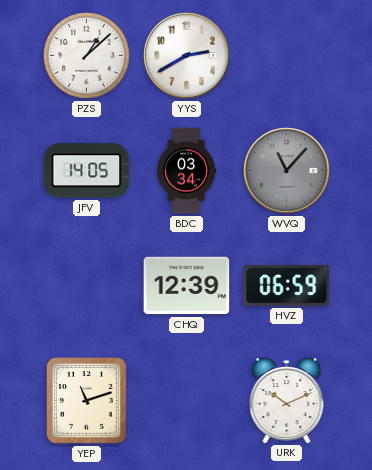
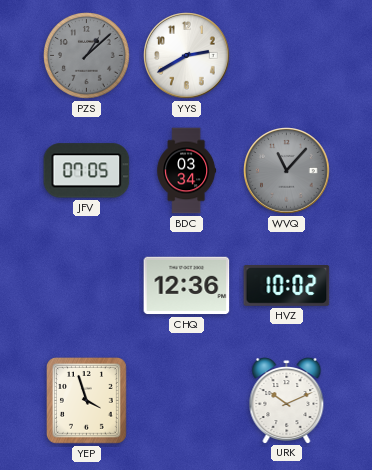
PZS dial: white -> grey
JFV: 14:05 -> 07:05
CHQ: 12:39 -> 12:36
HVZ: 06:59 -> 10:02
YEP: 11:12 -> 3:57
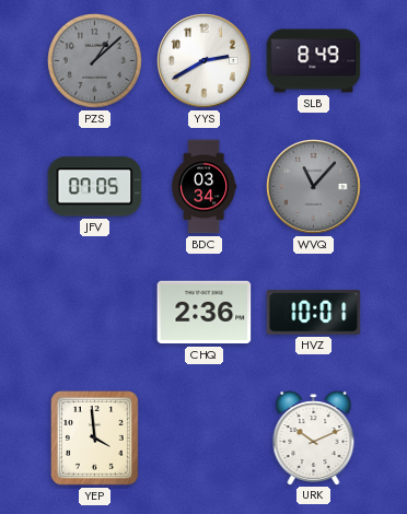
SLB: none -> 8:49
CHQ: 12:36 -> 2:36
HVZ: 10:02 -> 10:01
YEP: 3:57 -> 3:59
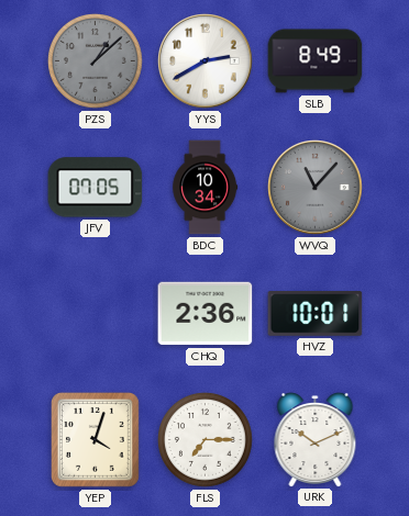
BDC: 03:34 -> 10:34
YEP: 3:59 -> 4:03
FLS: none -> 7:15
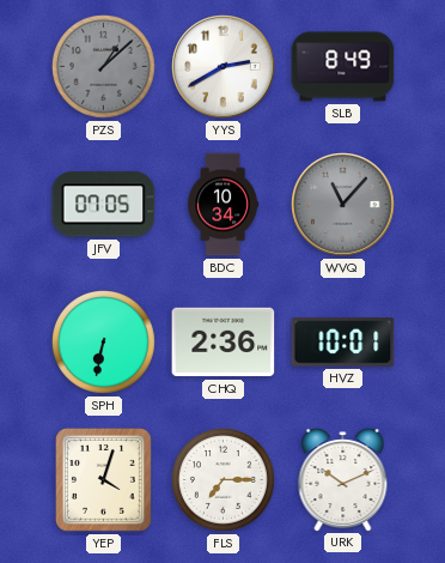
SPH: none -> 6:32
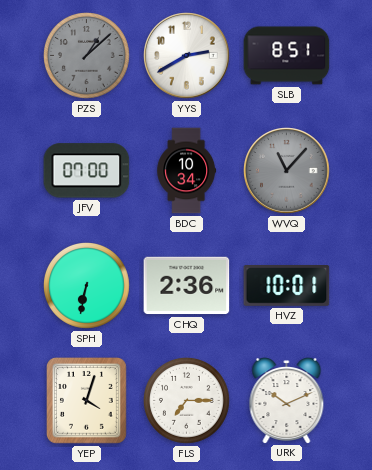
SLB: 8:49 -> 8:51
JFV: 07:05 -> 07:00
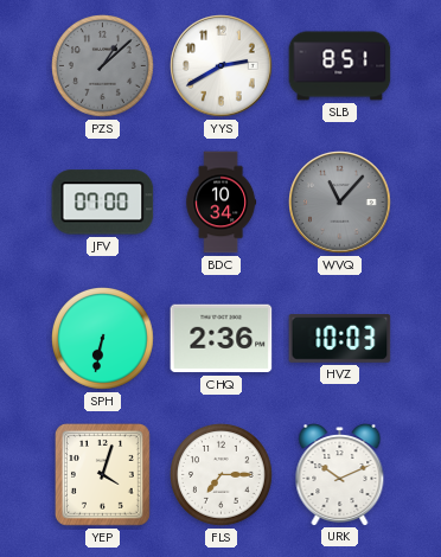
HVZ: 10:01 -> 10:03
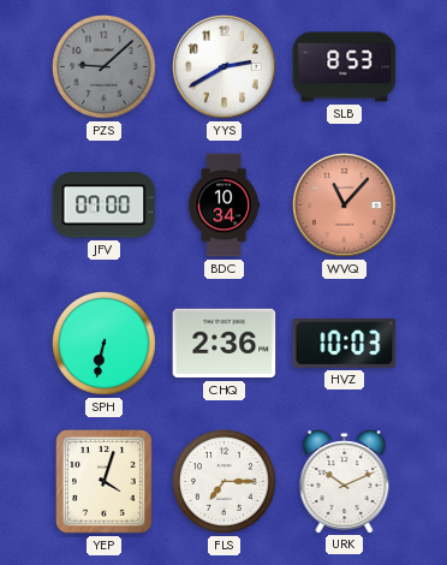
PZS: 1:08 -> 9:08
SLB: 8:51 -> 8:53
WVQ dial: grey -> salmon
